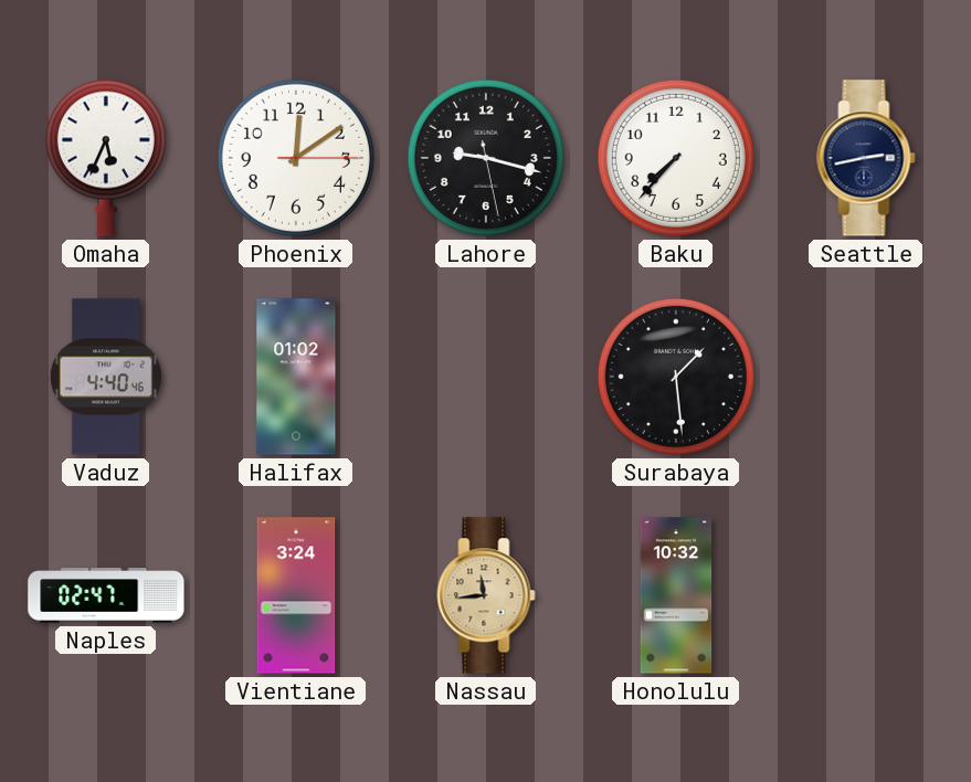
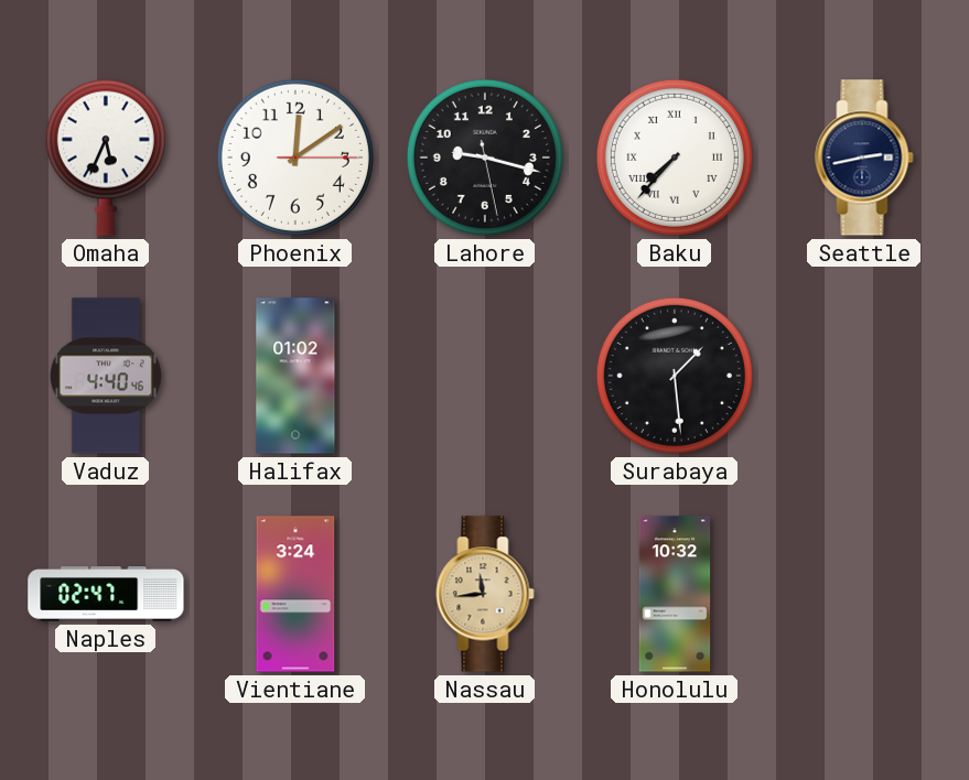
Baku numerals: Arabic -> Roman
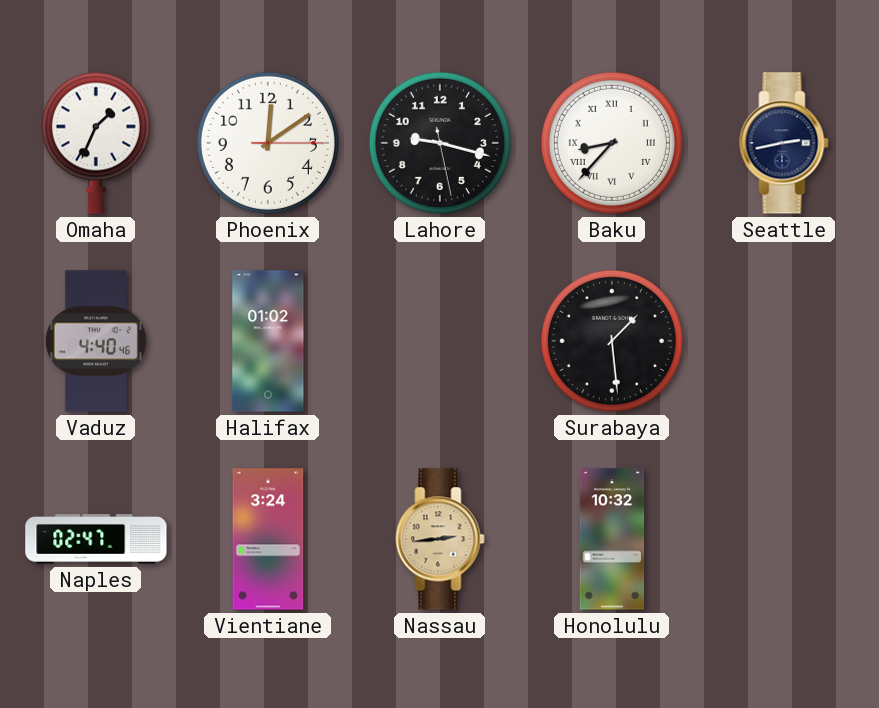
Omaha: 5:34 -> 1:34
Baku: 7:37 -> 8:37
Nassau: 11:44 -> 2:44
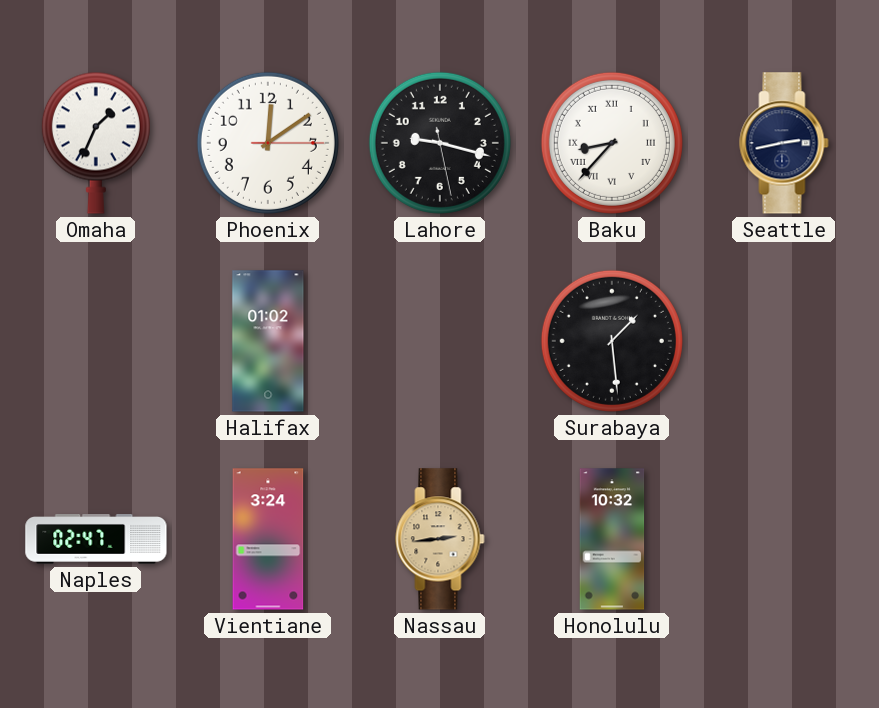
Vaduz: 4:40 -> none
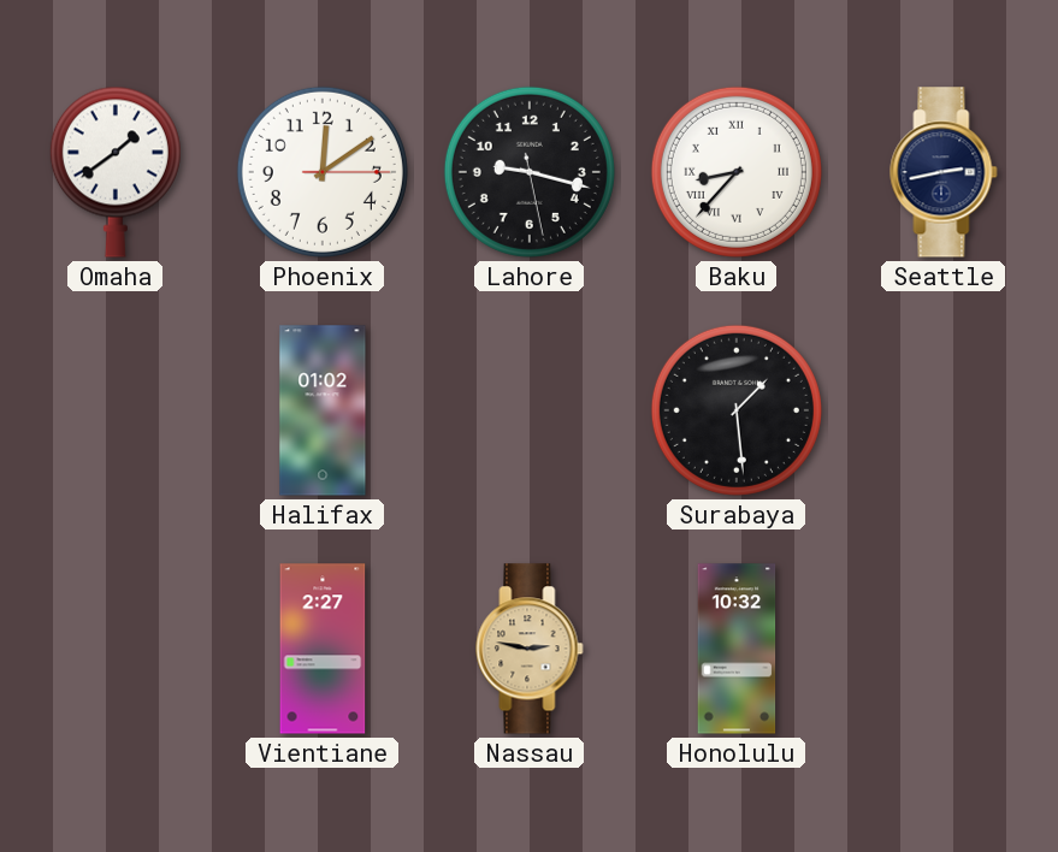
Omaha: 1:34 -> 1:39
Naples: 02:47 -> none
Vientiane: 3:24 -> 2:27
Nassau: 2:44 -> 2:47
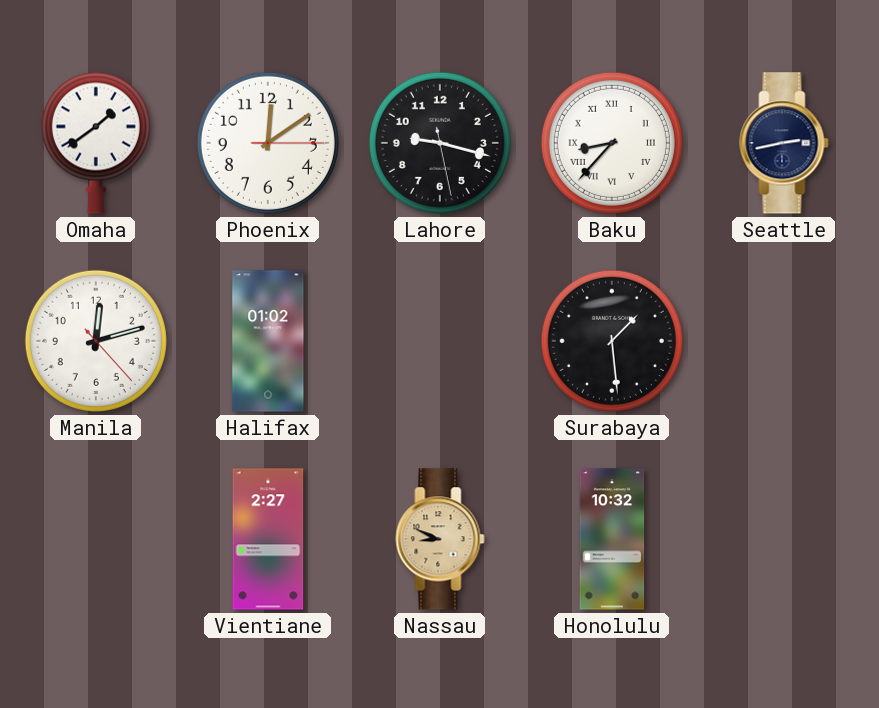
Manila: none -> 12:12
Nassau: 2:47 -> 8:49
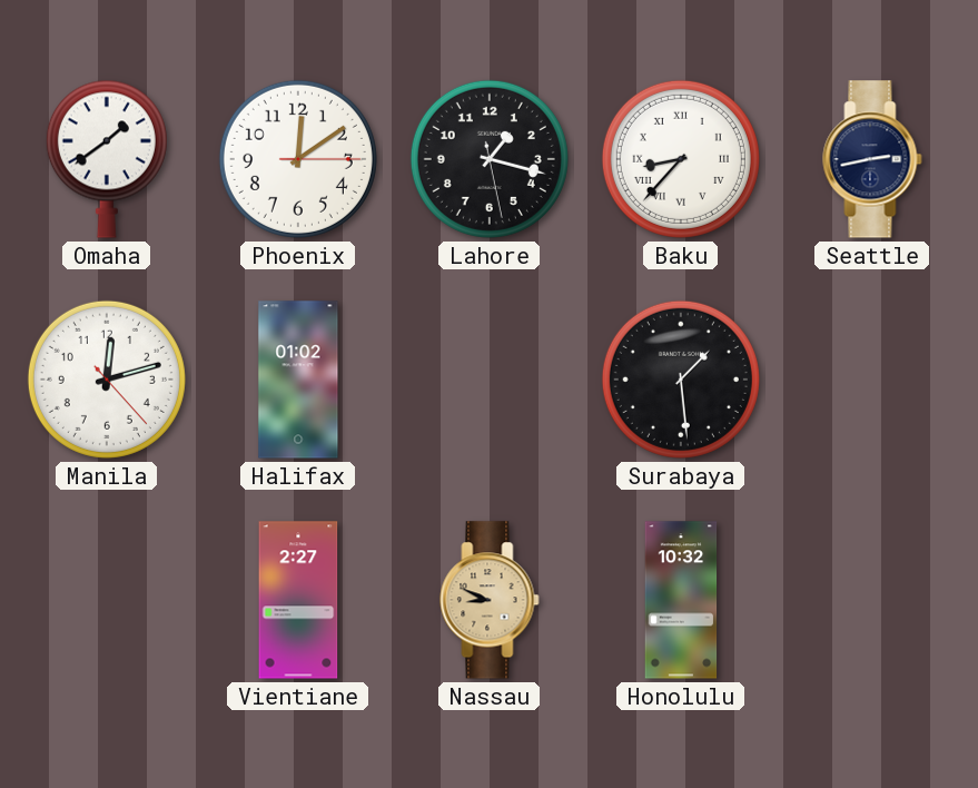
Lahore: 9:17 -> 1:17
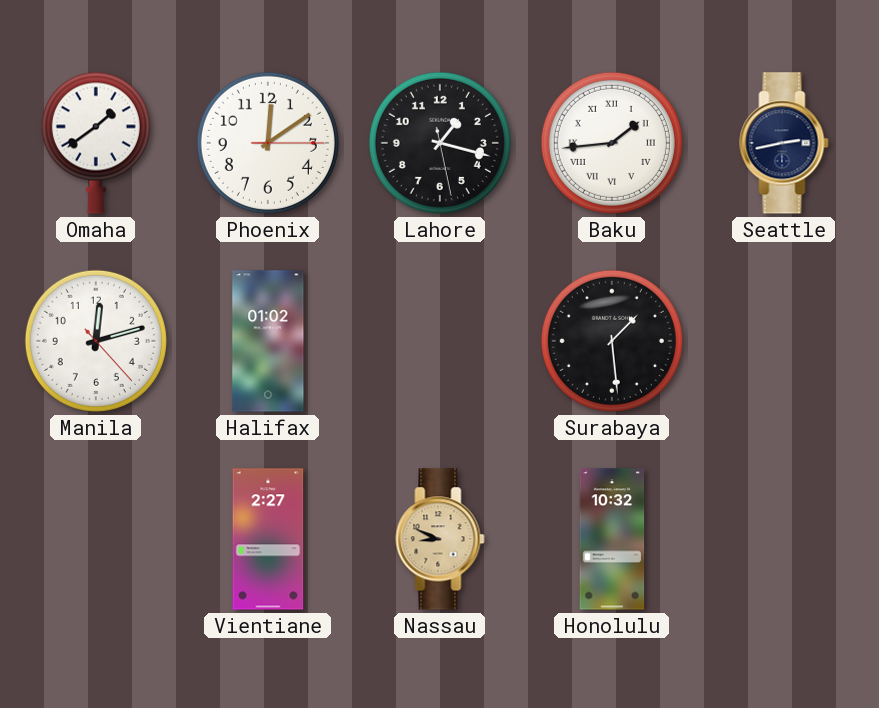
Baku: 8:37 -> 1:44
